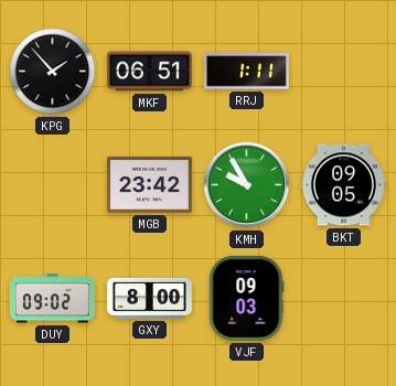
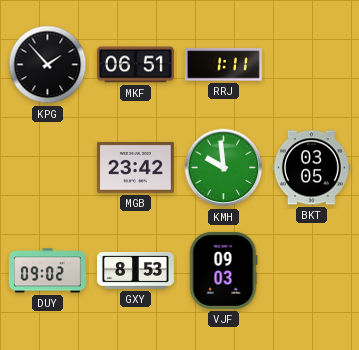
KMH: 9:55 -> 9:59
BKT: 09:05 -> 03:05
GXY: 8:00 -> 8:53
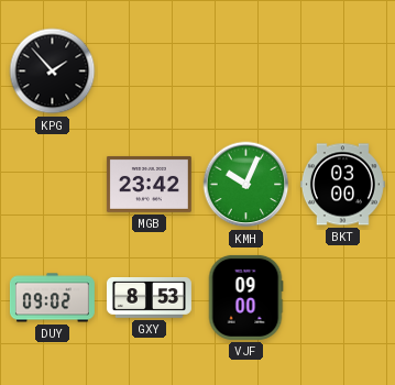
MKF: 06:51 -> none
RRJ: 1:11 -> none
KMH: 9:59 -> 10:04
BKT: 03:05 -> 03:00
VJF: 09:03 -> 09:00
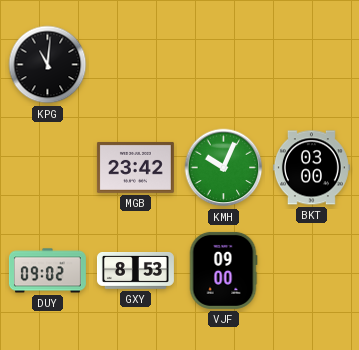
KPG: 1:53 -> 11:01
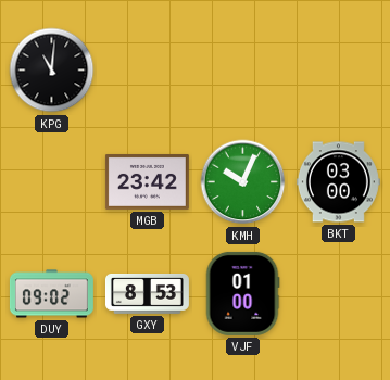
VJF: 09:00 -> 01:00
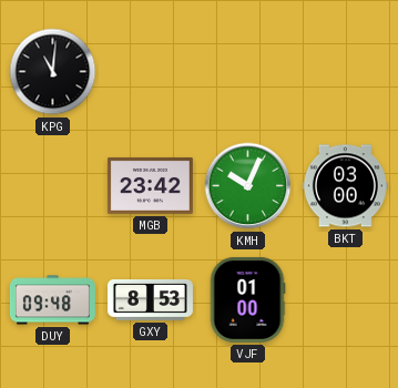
DUY: 09:02 -> 09:48
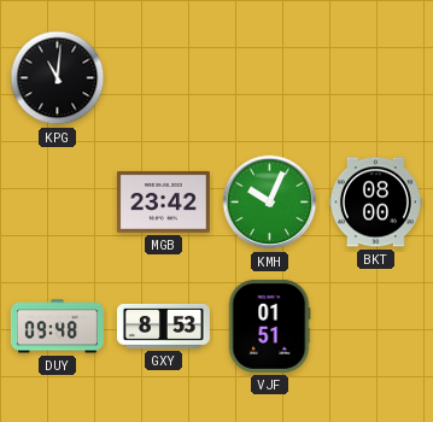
BKT: 03:00 -> 08:00
VJF: 01:00 -> 01:51
